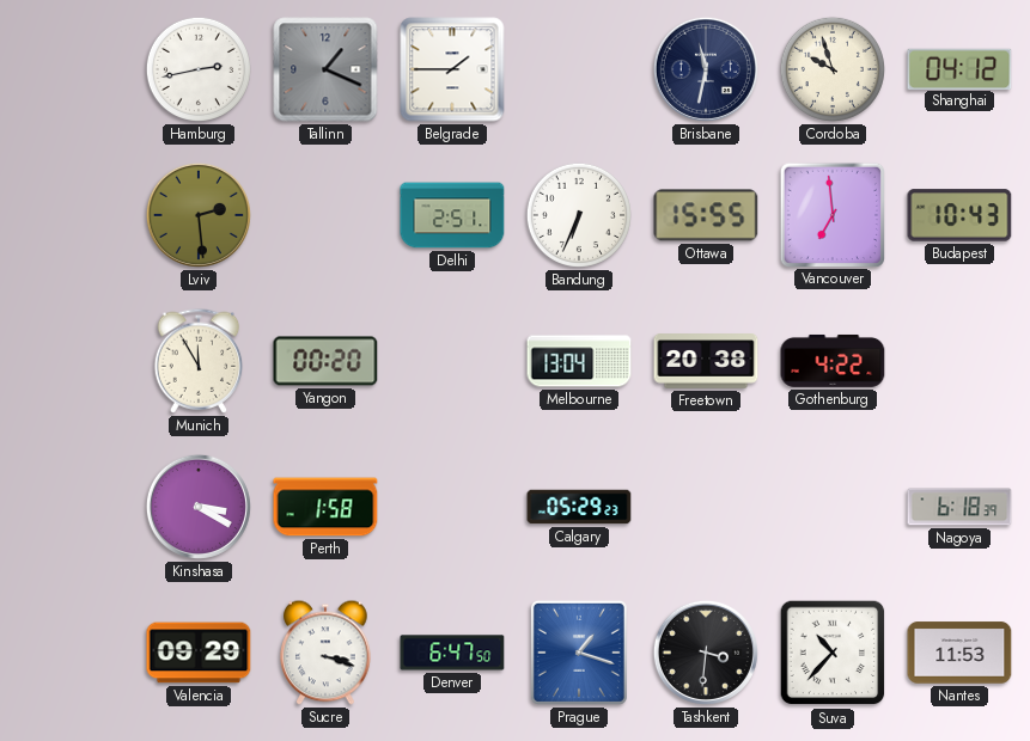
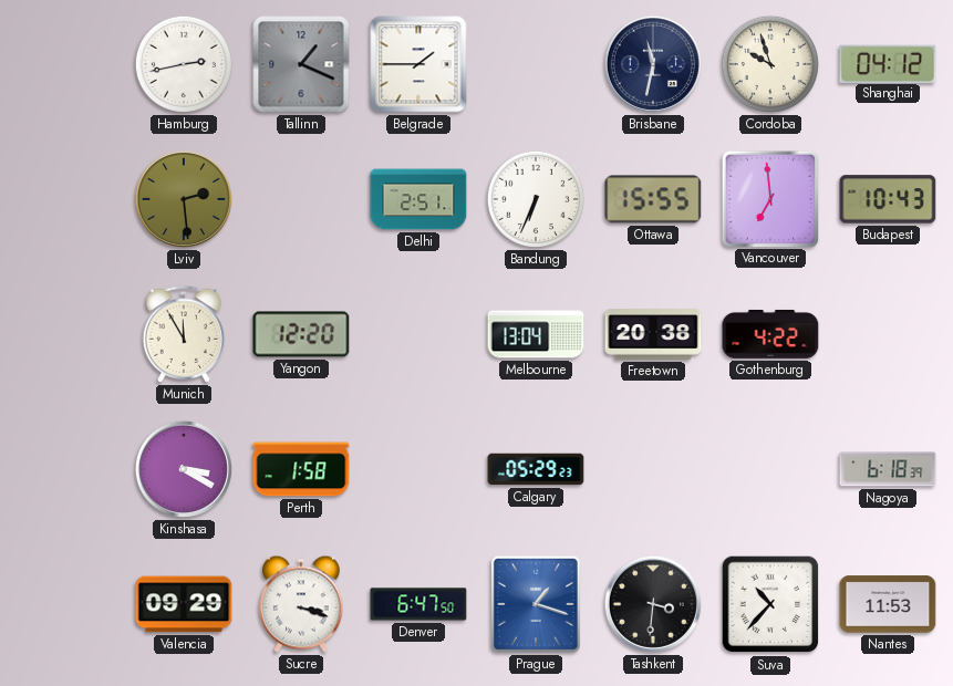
Yangon: 00:20 -> 12:20
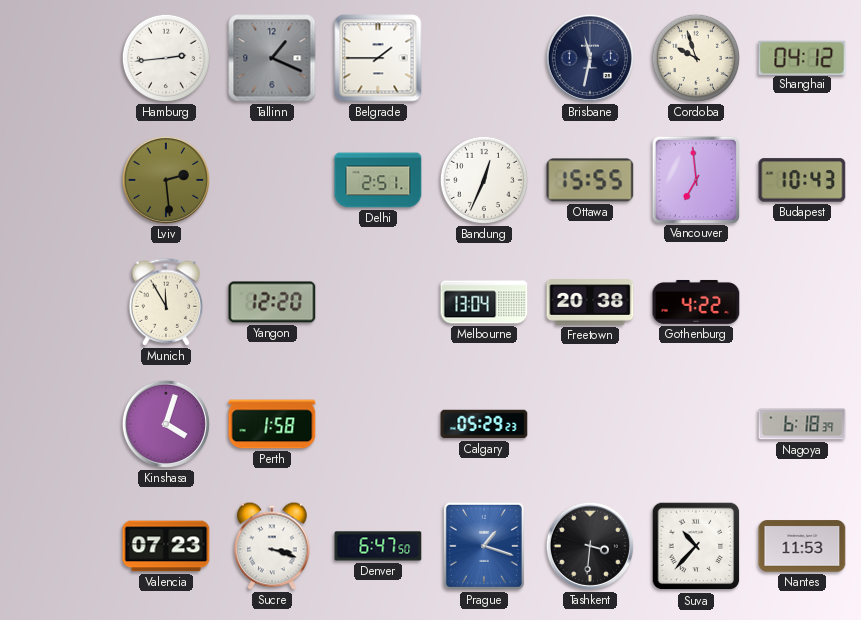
Hamburg: 2:43 -> 2:44
Bandung: 6:34 -> 12:34
Kinshasa: 3:20 -> 4:03
Valencia: 09:29 -> 07:23
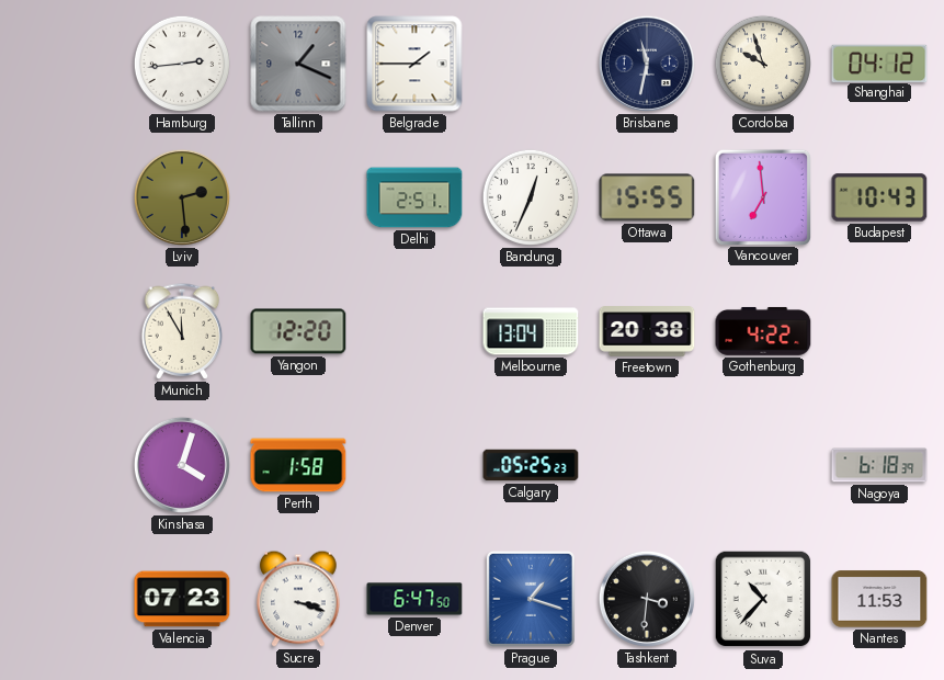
Calgary: 05:29 -> 05:25
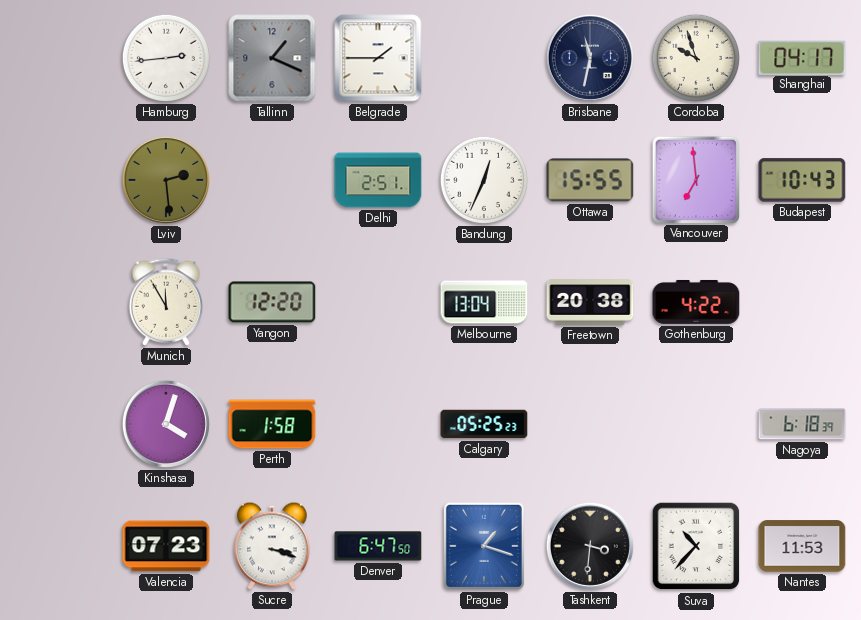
Shanghai: 04:12 -> 04:17
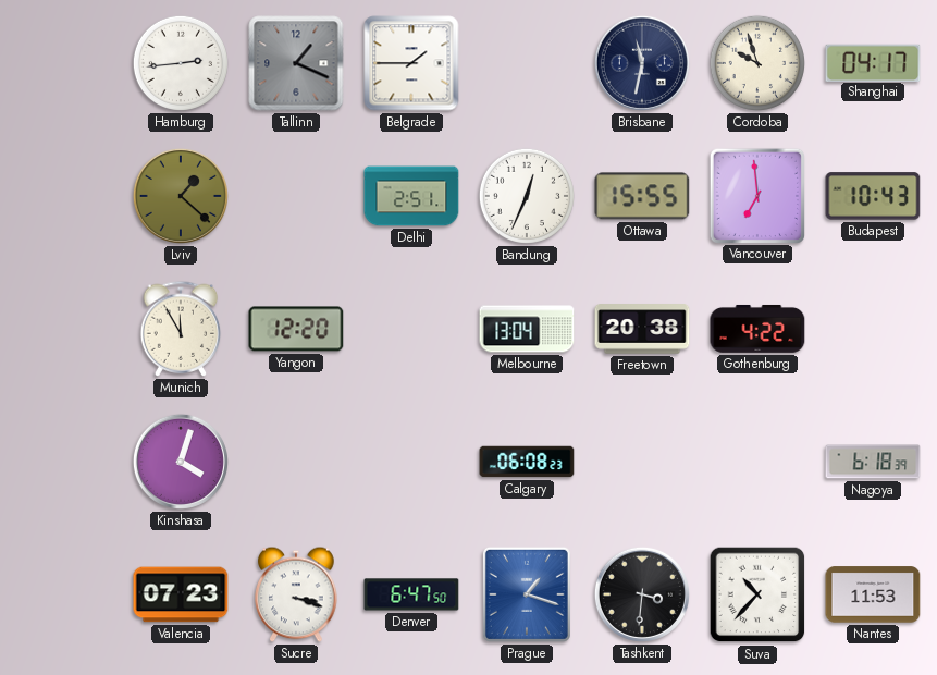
Lviv: 2:29 -> 1:22
Perth: 1:58 -> none
Calgary: 05:25 -> 06:08
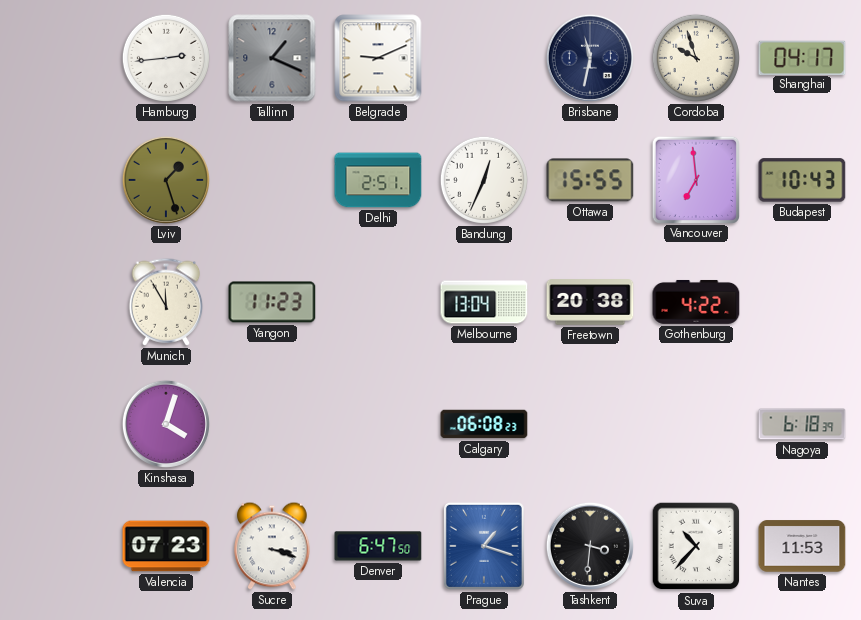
Belgrade: 1:45 -> 9:11
Lviv: 1:22 -> 1:27
Yangon: 12:20 -> 11:23
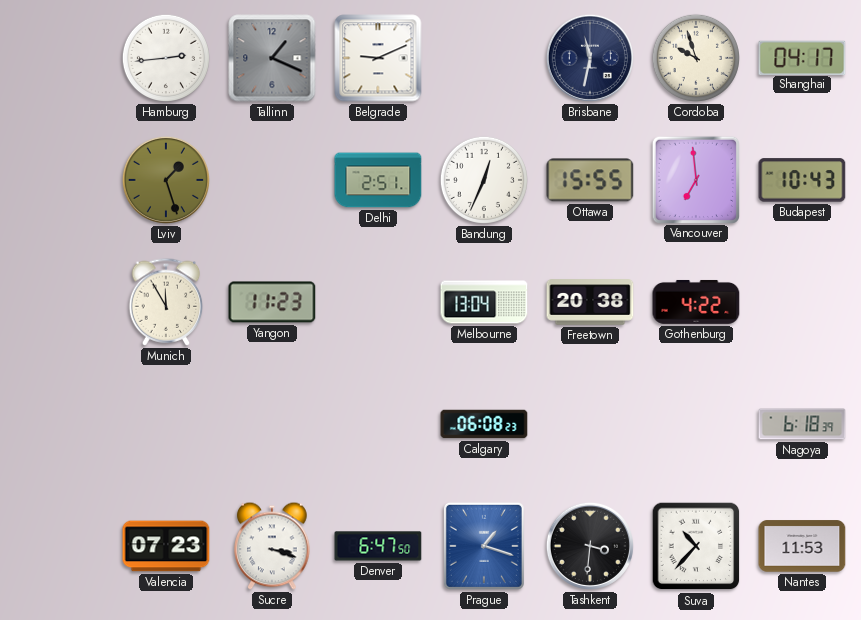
Kinshasa: 4:03 -> none
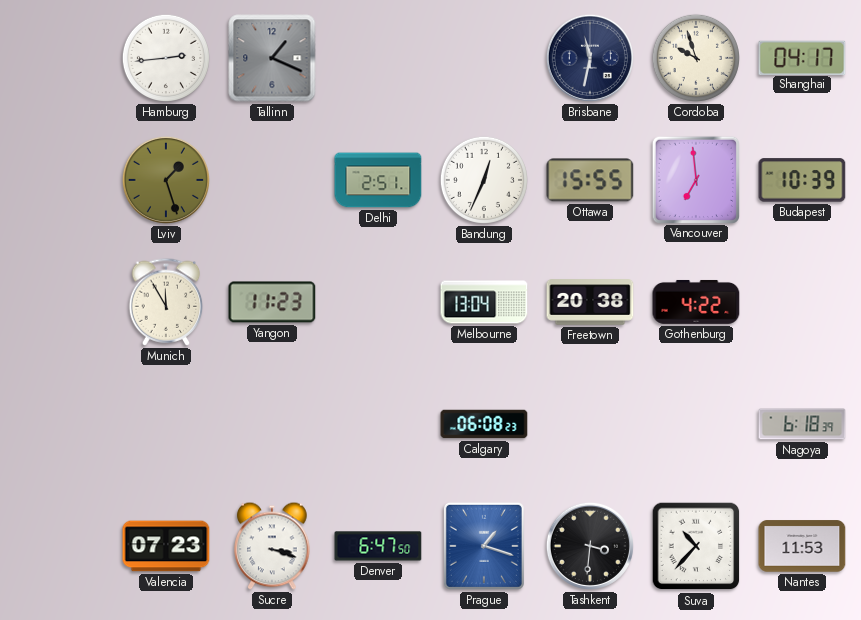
Belgrade: 9:11 -> none
Budapest: 10:43 -> 10:39
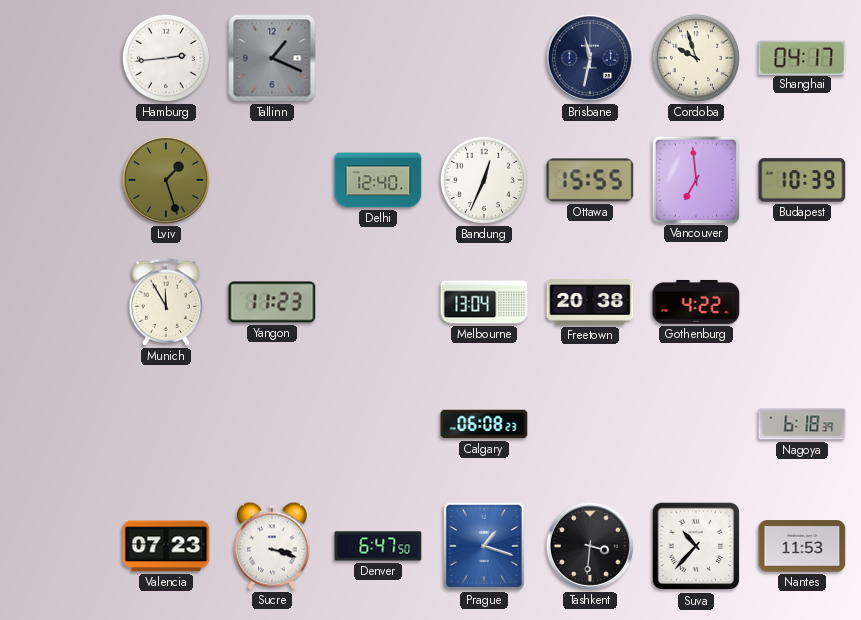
Delhi: 2:51 -> 12:40
